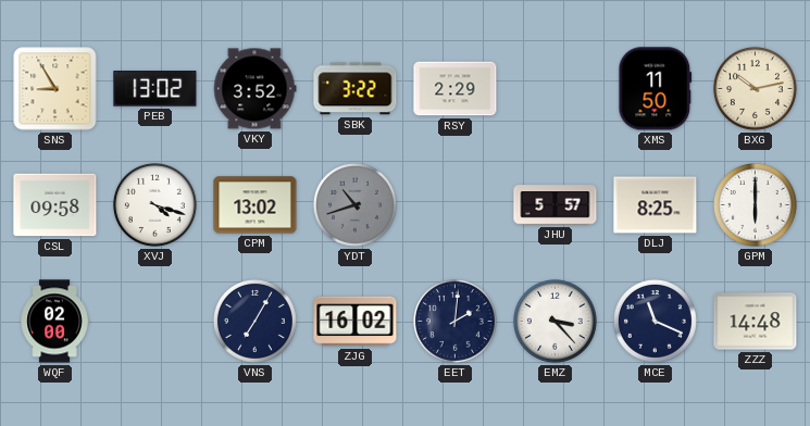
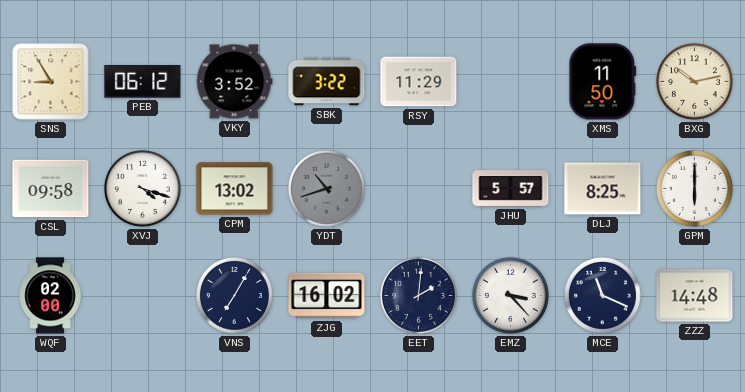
PEB: 13:02 -> 06:12
RSY: 2:29 -> 11:29
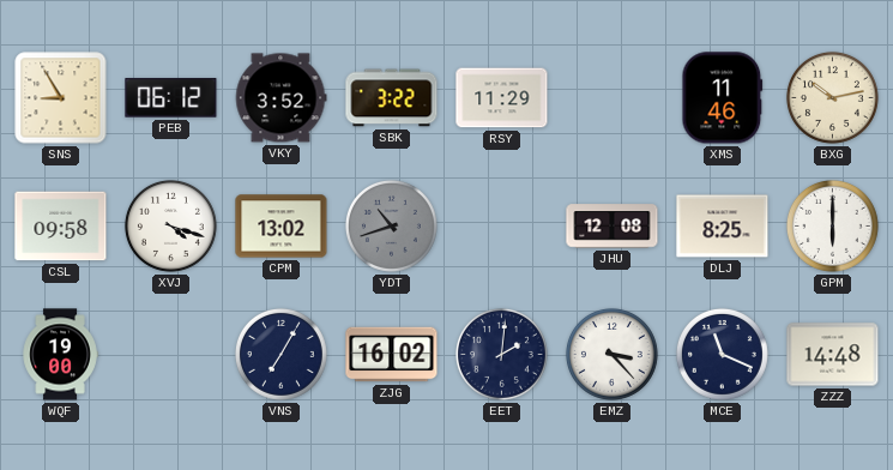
XMS: 11:50 -> 11:46
JHU: 5:57 -> 12:08
WQF: 02:00 -> 19:00
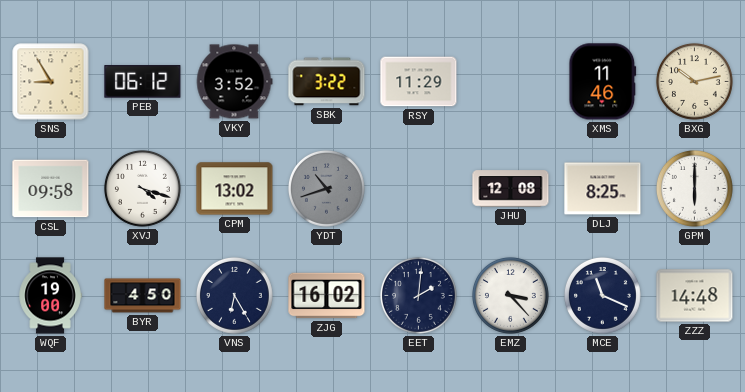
BYR: none -> 4:50
VNS: 7:05 -> 6:25
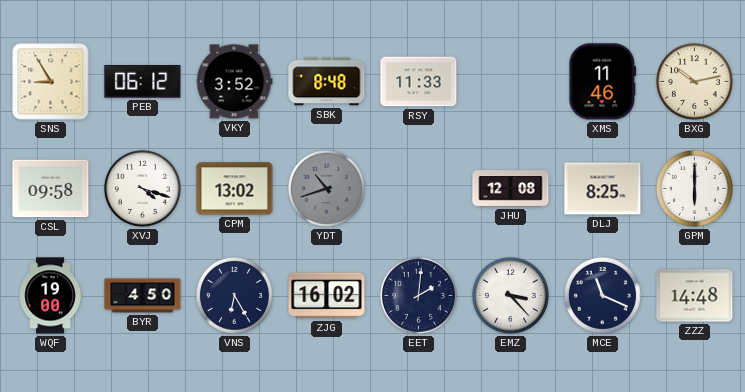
SBK: 3:22 -> 8:48
RSY: 11:29 -> 11:33
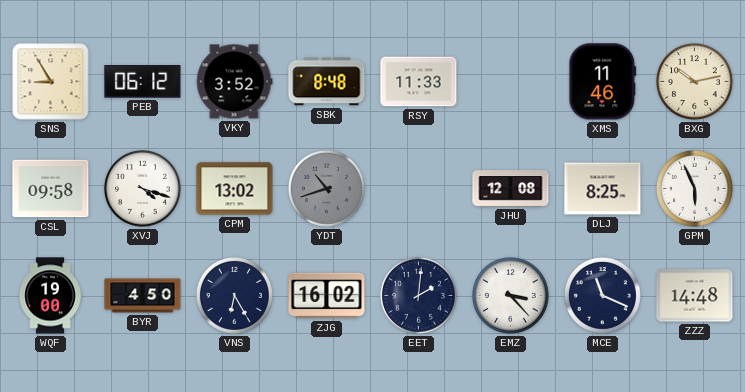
GPM: 6:00 -> 5:56
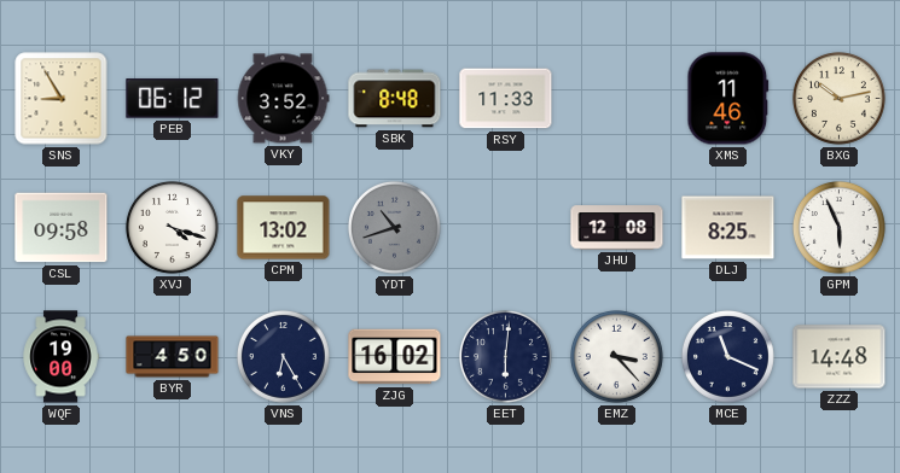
EET: 2:01 -> 6:01
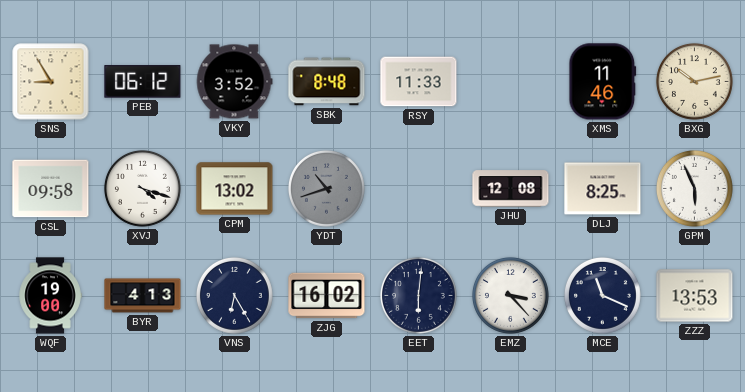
BYR: 4:50 -> 4:13
ZZZ: 14:48 -> 13:53
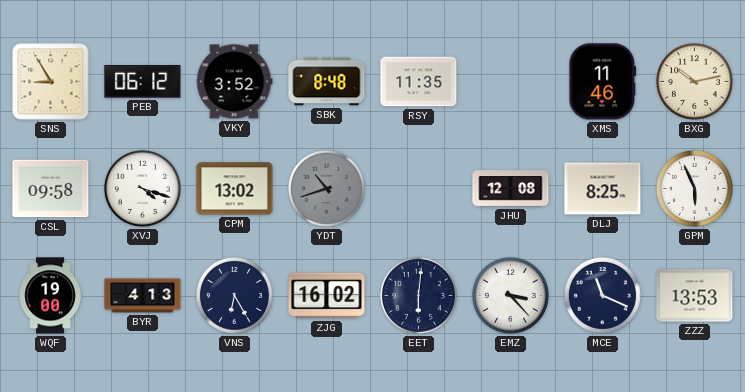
RSY: 11:33 -> 11:35
